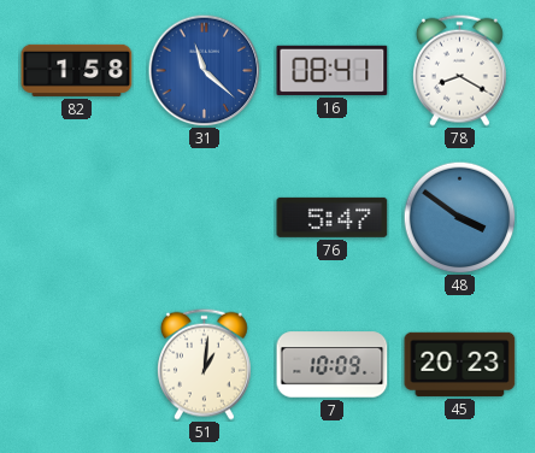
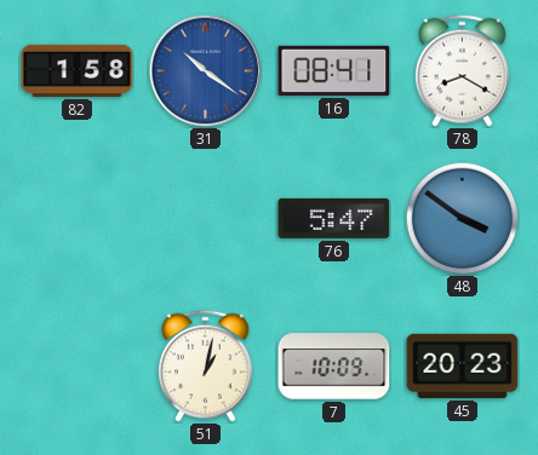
31: 11:22 -> 10:21
51: 1:01 -> 1:02
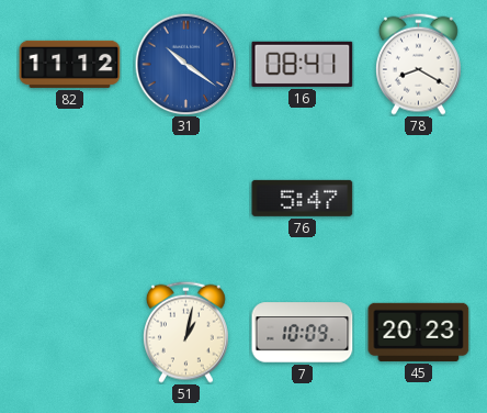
82: 1:58 -> 11:12
48: 3:51 -> none
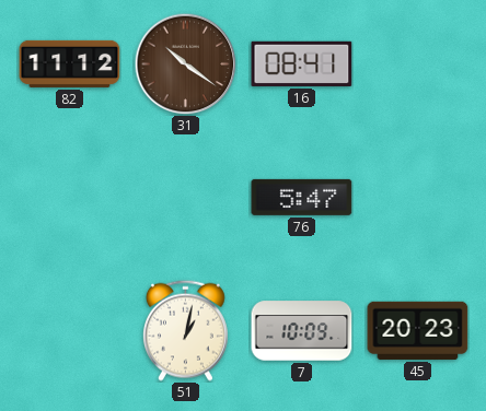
31 dial: blue -> brown
78: 8:20 -> none
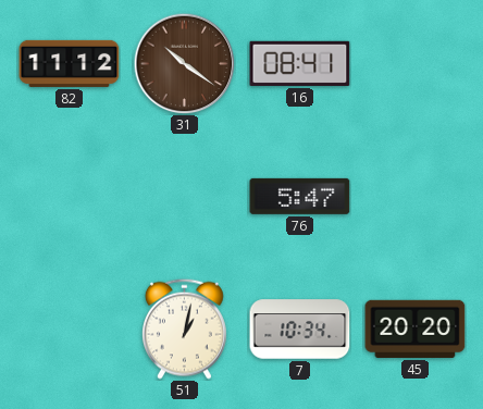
7: 10:09 -> 10:34
45: 20:23 -> 20:20
